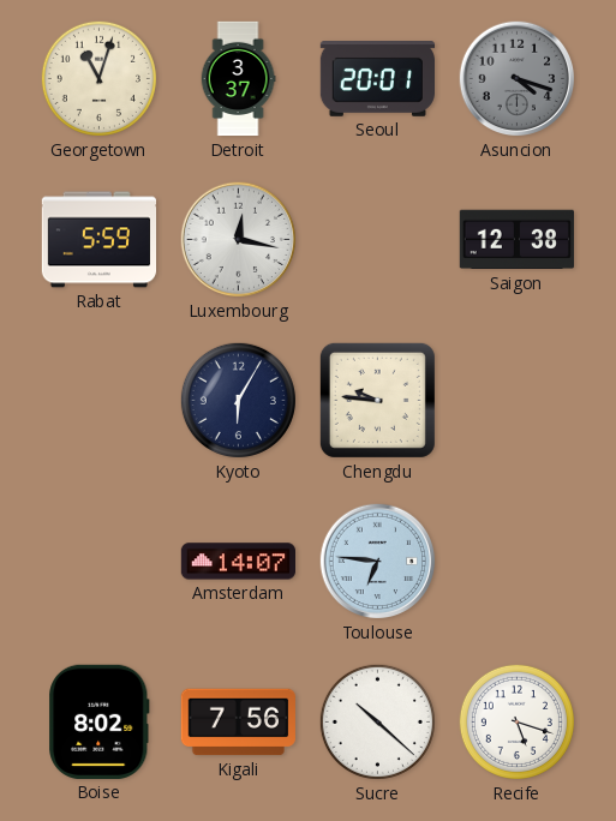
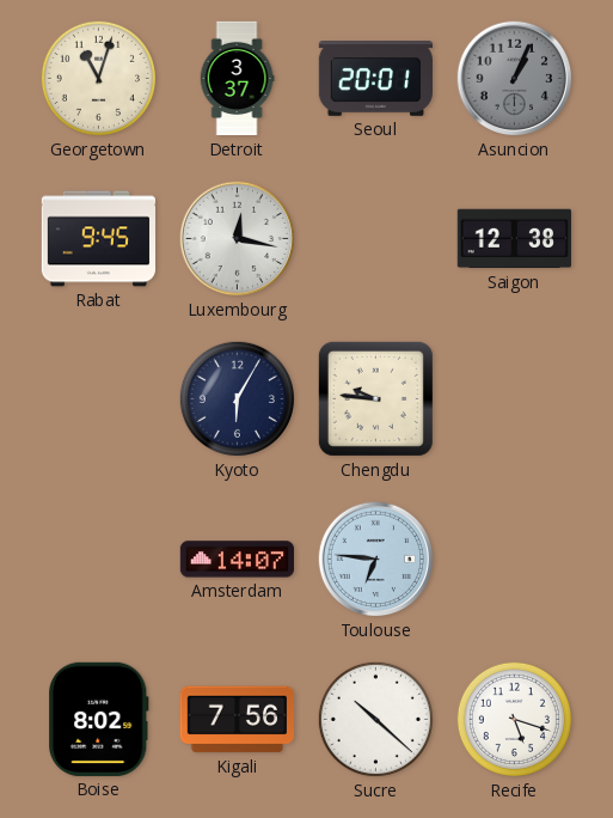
Asuncion: 4:18 -> 1:04
Rabat: 5:59 -> 9:45
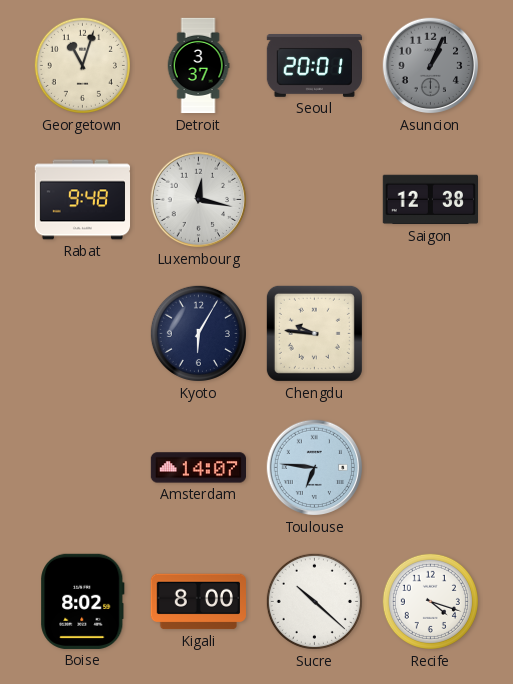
Rabat: 9:45 -> 9:48
Kigali: 7:56 -> 8:00
Recife: 5:18 -> 4:18
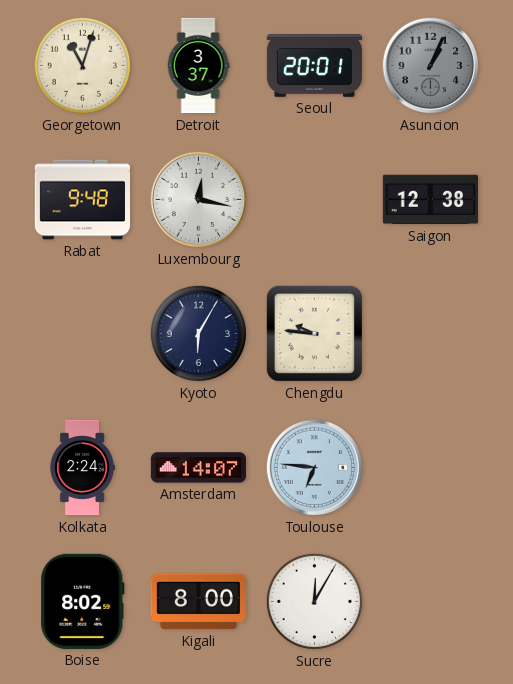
Kolkata: none -> 2:24
Sucre: 10:22 -> 12:05
Recife: 4:18 -> none
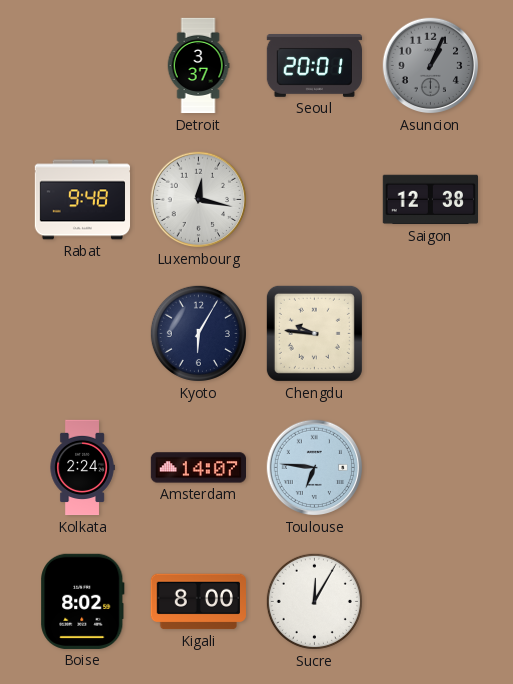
Georgetown: 11:03 -> none
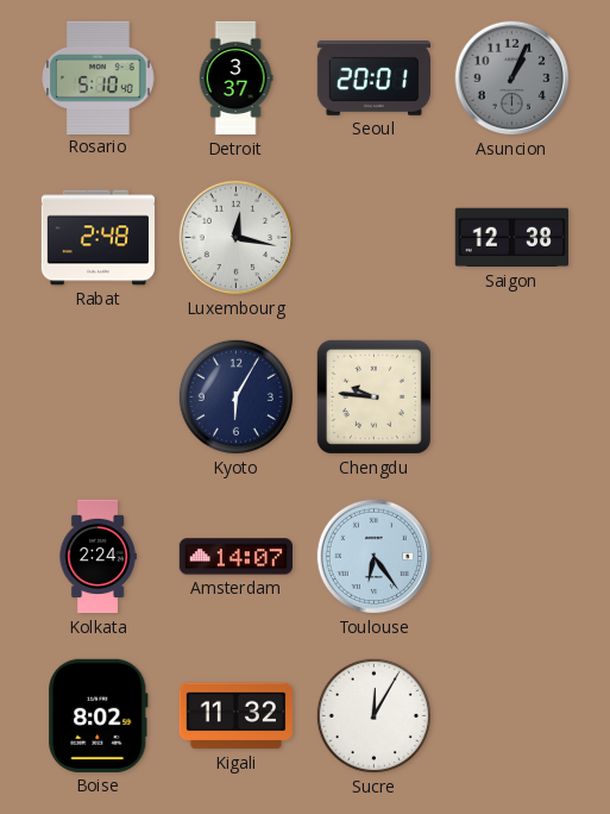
Rosario: none -> 5:10
Rabat: 9:48 -> 2:48
Toulouse: 6:46 -> 6:24
Kigali: 8:00 -> 11:32
